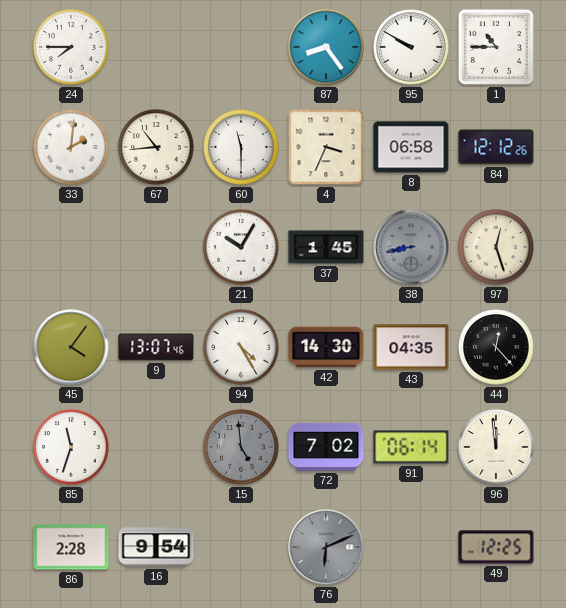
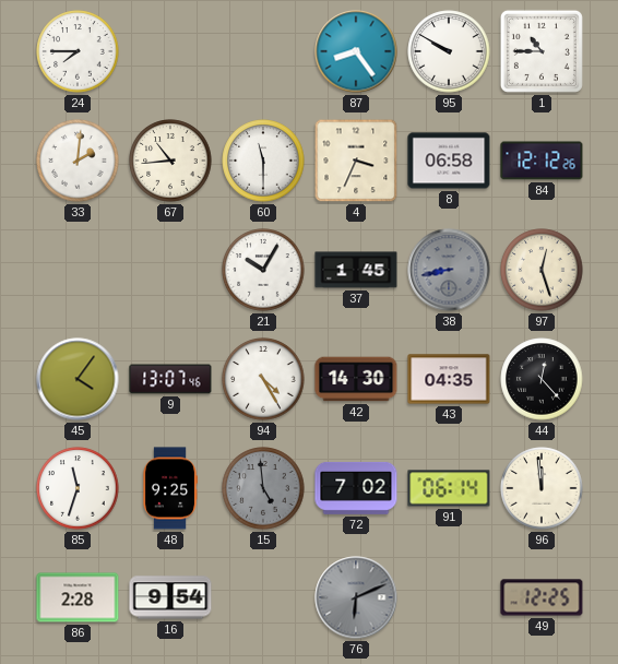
48: none -> 9:25
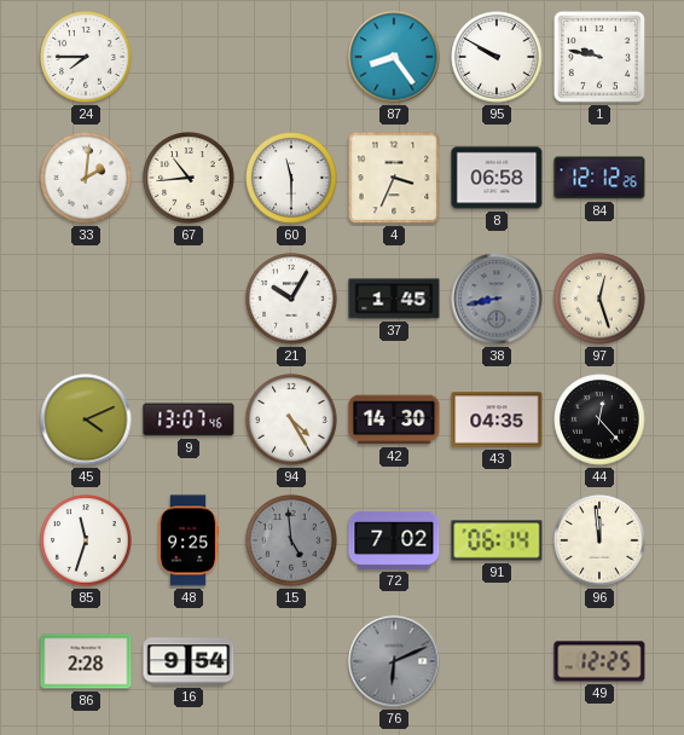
1: 10:45 -> 9:47
45: 4:06 -> 4:11
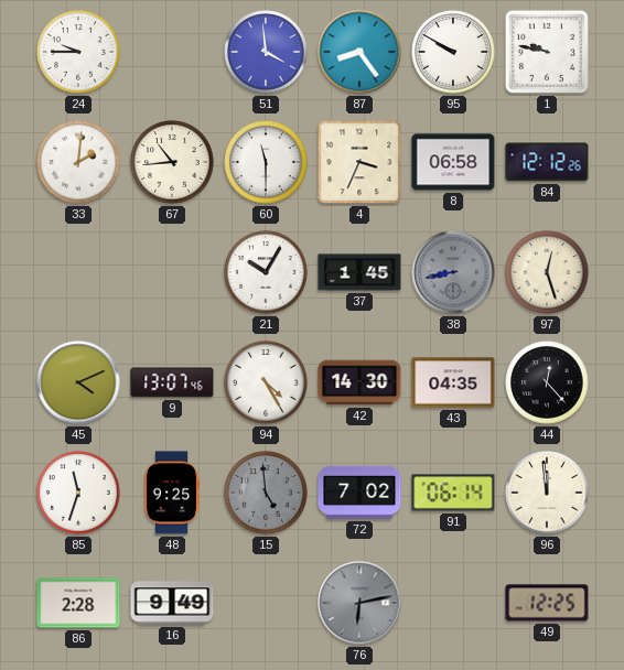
24: 7:45 -> 9:45
51: none -> 3:59
16: 9:54 -> 9:49
76: 6:11 -> 6:13
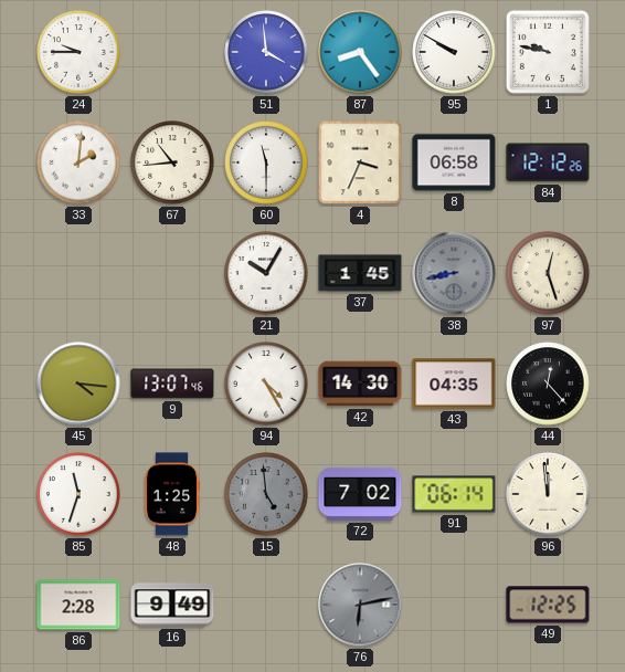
45: 4:11 -> 4:16
48: 9:25 -> 1:25
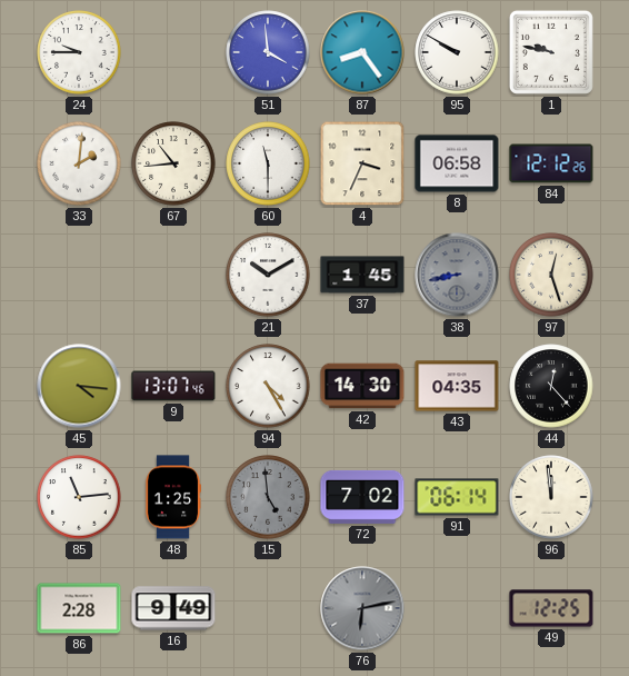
21: 10:05 -> 10:10
85: 11:33 -> 11:14
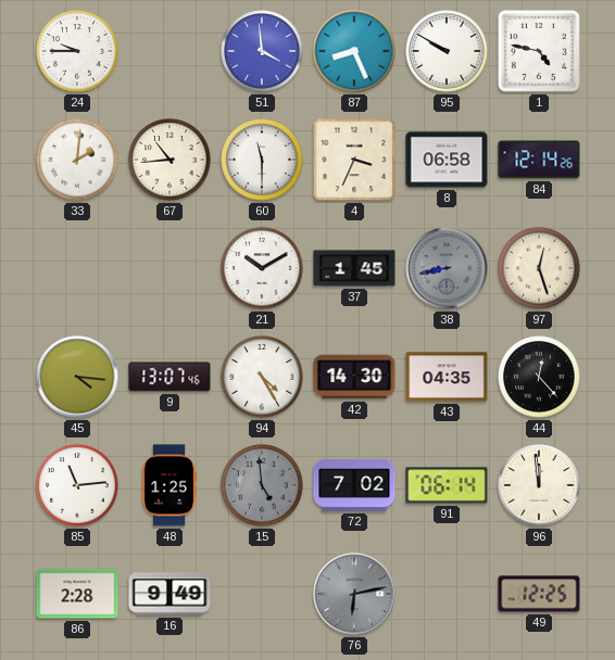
87: 8:24 -> 8:26
1: 9:47 -> 4:47
84: 12:12 -> 12:14
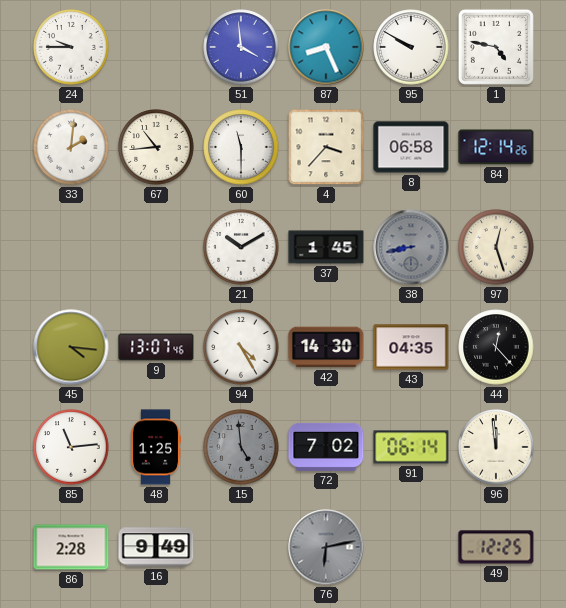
4: 3:34 -> 3:37
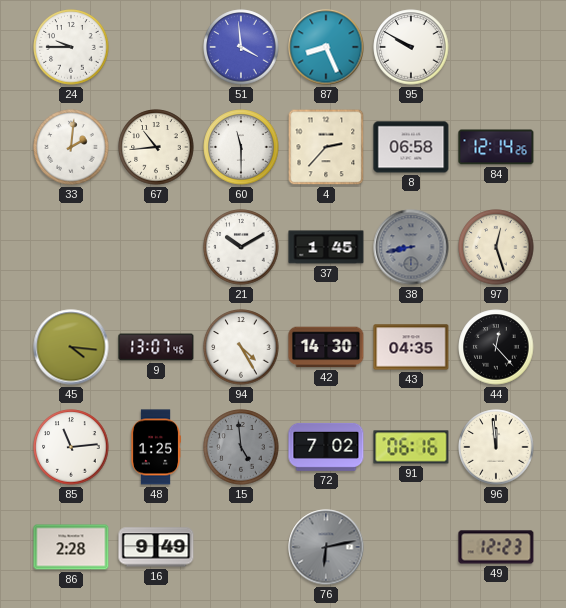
1: 4:47 -> none
4: 3:37 -> 2:37
91: 06:14 -> 06:16
49: 12:25 -> 12:23
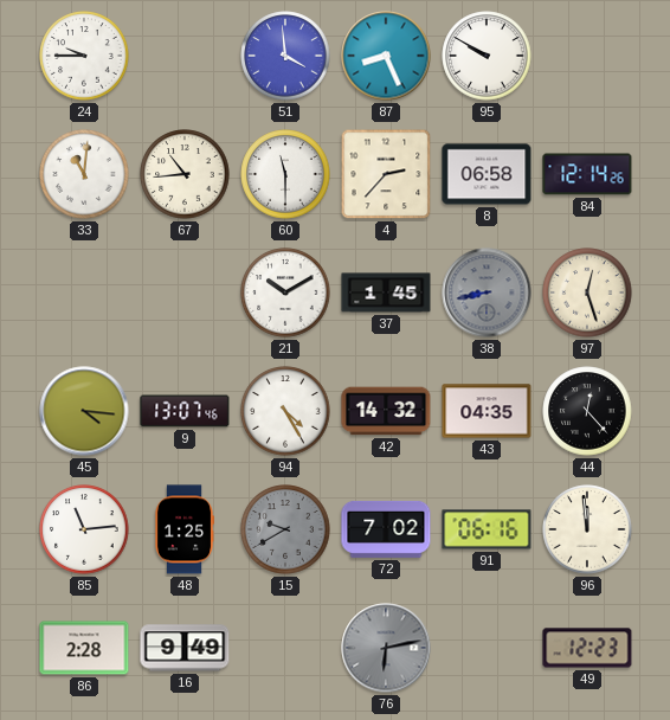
33: 2:01 -> 11:01
42: 14:30 -> 14:32
15: 4:59 -> 9:40
